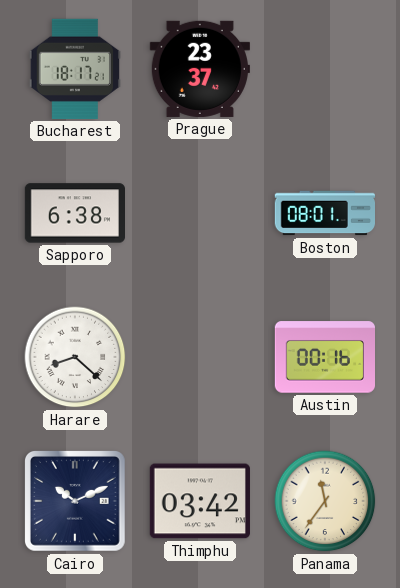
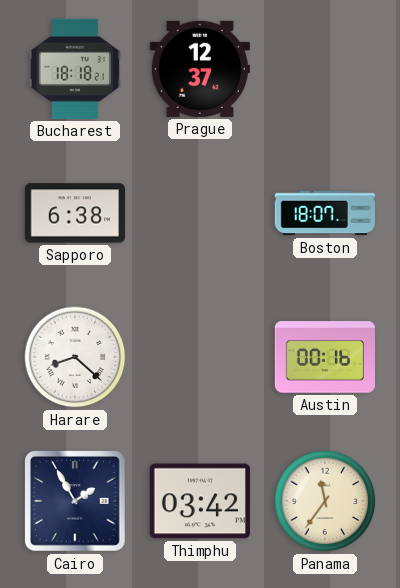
Bucharest: 18:17 -> 18:18
Prague: 23:37 -> 12:37
Boston: 08:01 -> 18:07
Cairo: 10:11 -> 1:55
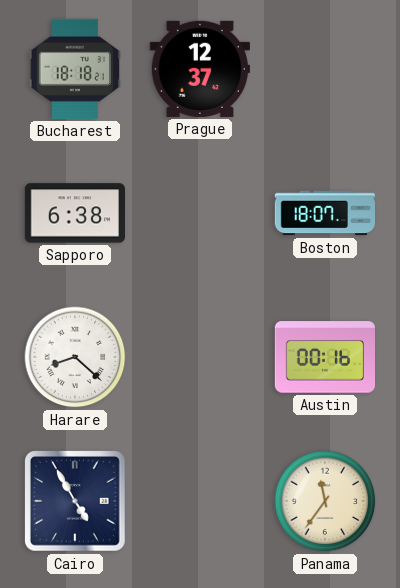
Cairo: 1:55 -> 4:55
Thimphu: 03:42 -> none
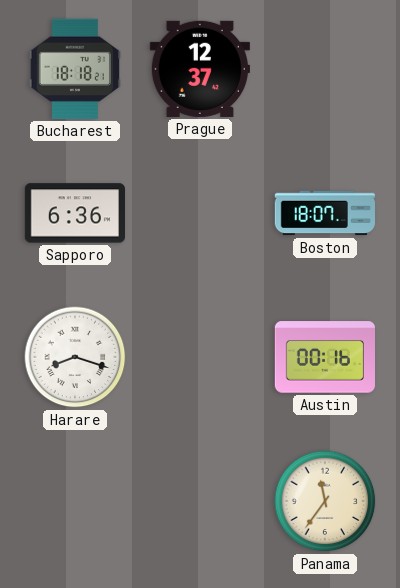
Sapporo: 6:38 -> 6:36
Harare: 8:22 -> 8:18
Cairo: 4:55 -> none
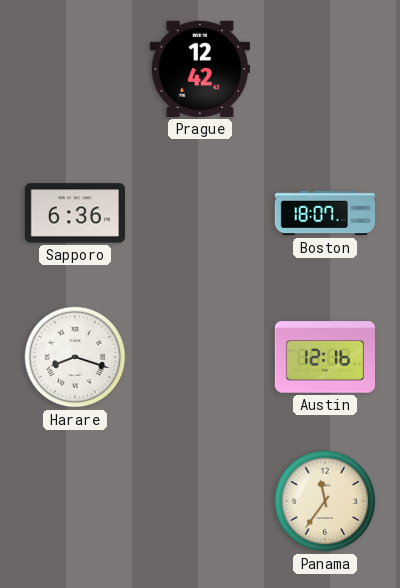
Bucharest: 18:18 -> none
Prague: 12:37 -> 12:42
Austin: 00:16 -> 12:16
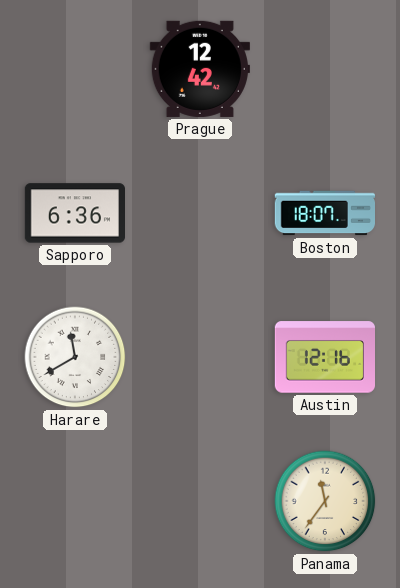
Harare: 8:18 -> 11:40
